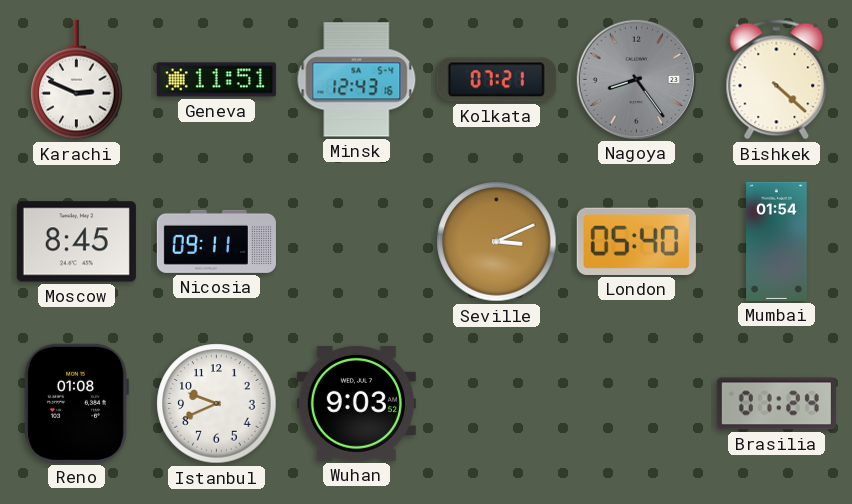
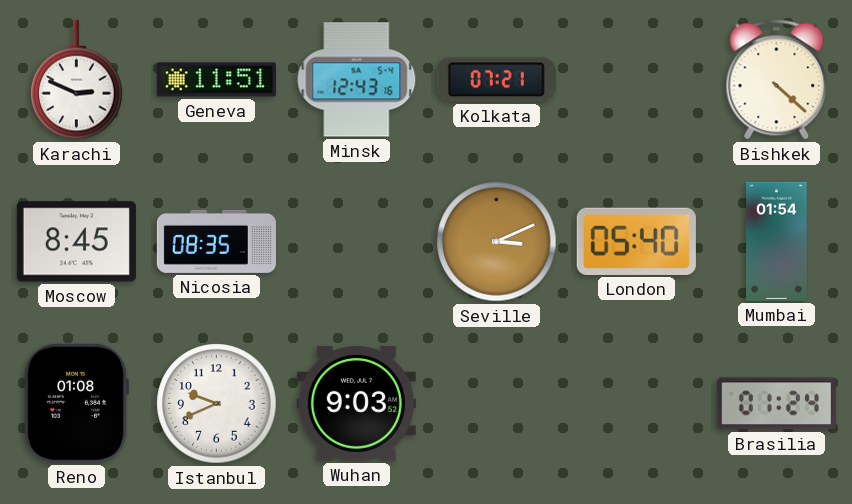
Nagoya: 8:24 -> none
Nicosia: 09:11 -> 08:35
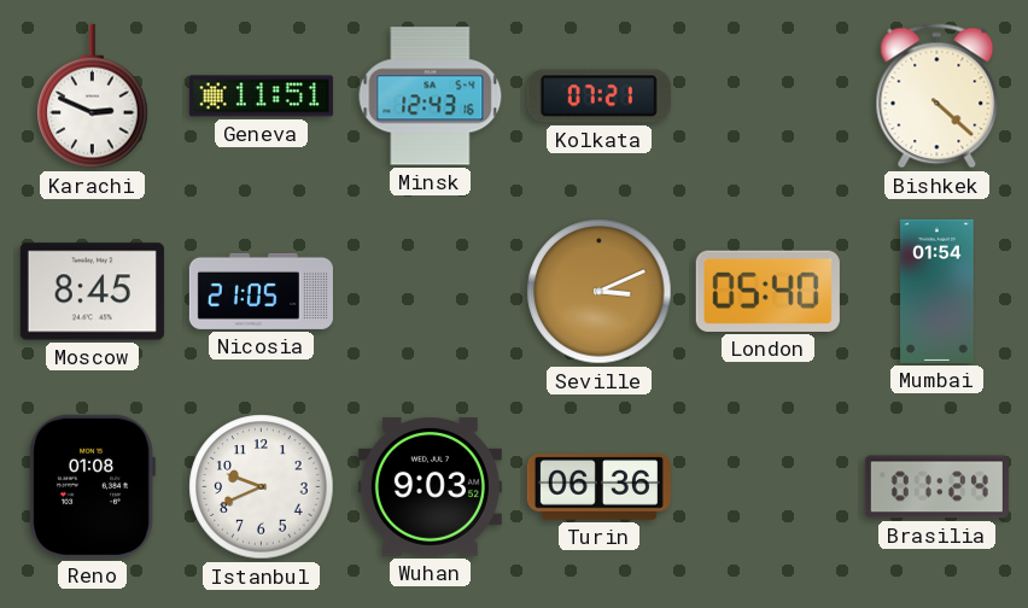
Nicosia: 08:35 -> 21:05
Turin: none -> 06:36
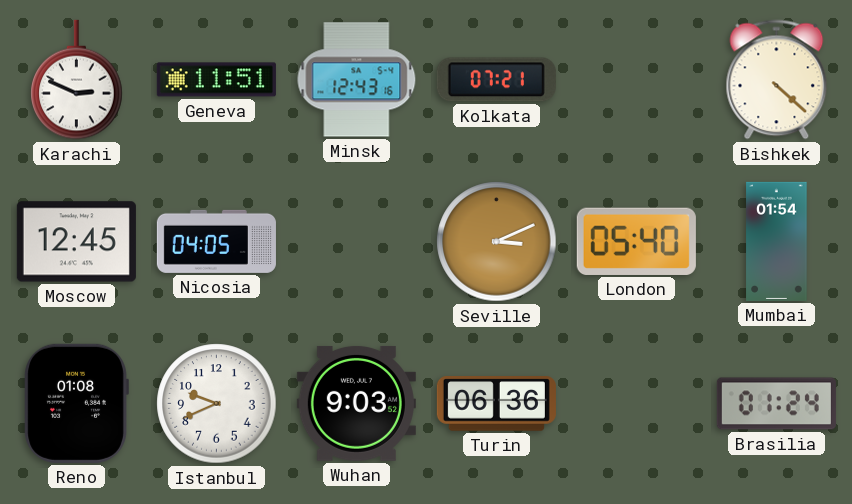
Moscow: 8:45 -> 12:45
Nicosia: 21:05 -> 04:05
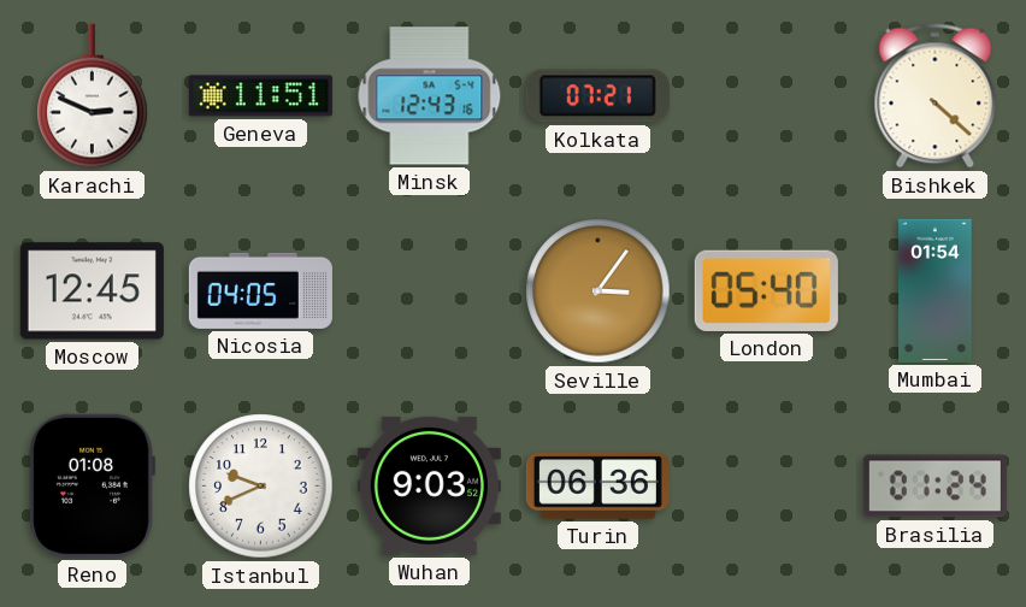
Seville: 3:11 -> 3:06
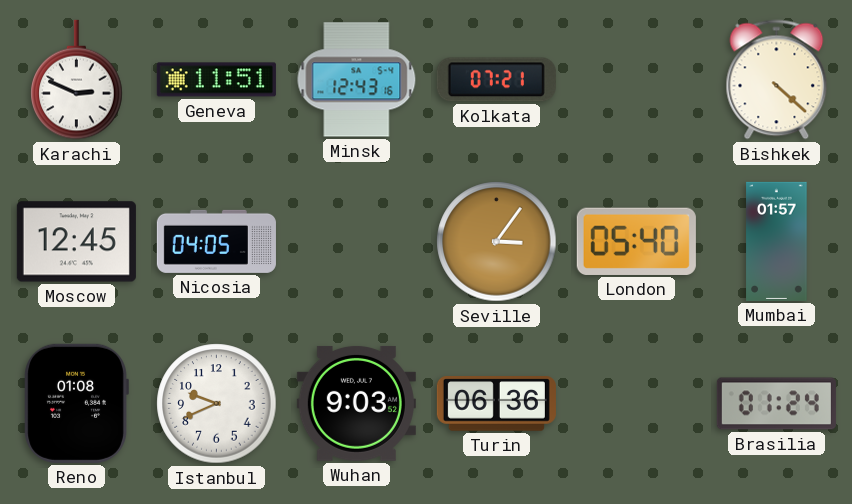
Mumbai: 01:54 -> 01:57
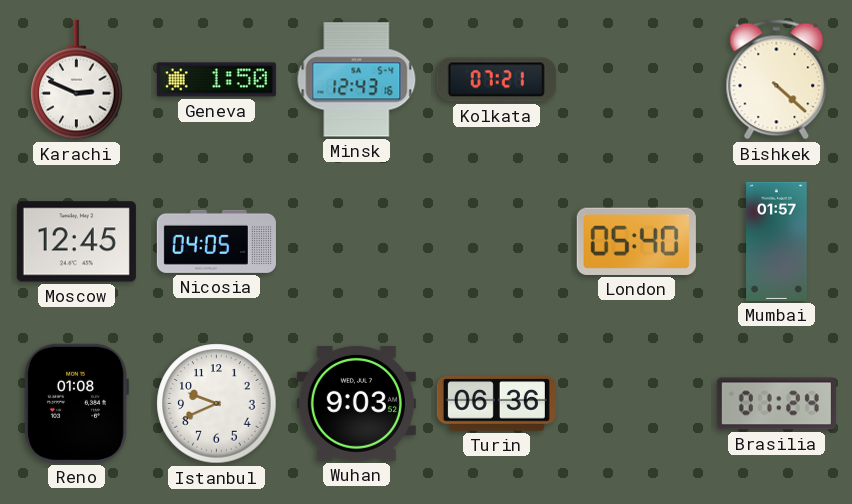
Geneva: 11:51 -> 1:50
Seville: 3:06 -> none
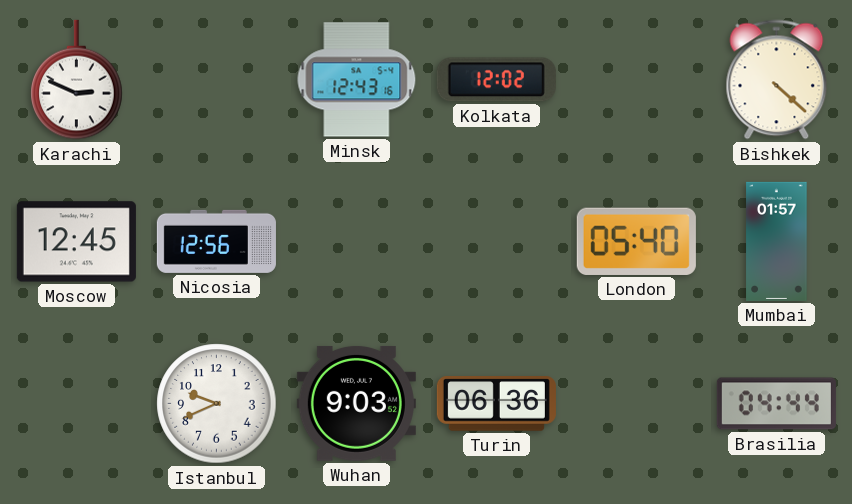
Geneva: 1:50 -> none
Kolkata: 07:21 -> 12:02
Nicosia: 04:05 -> 12:56
Reno: 01:08 -> none
Brasilia: 01:24 -> 04:44
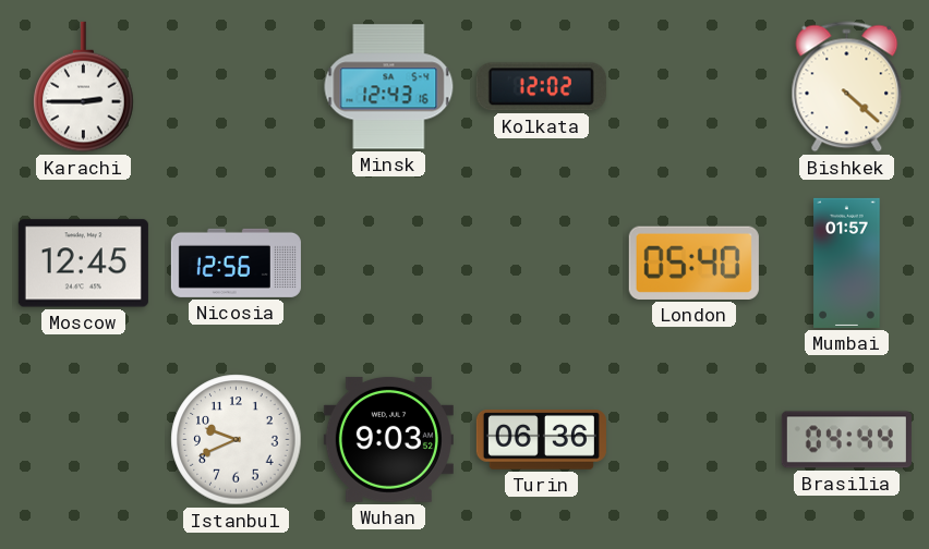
Karachi: 2:49 -> 2:45
